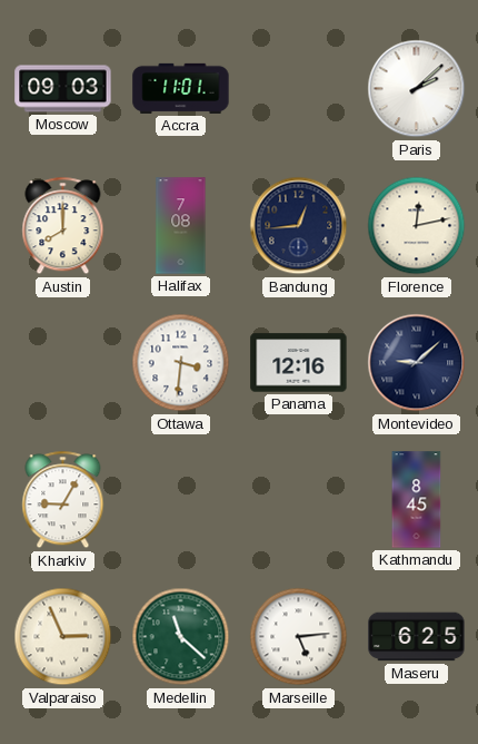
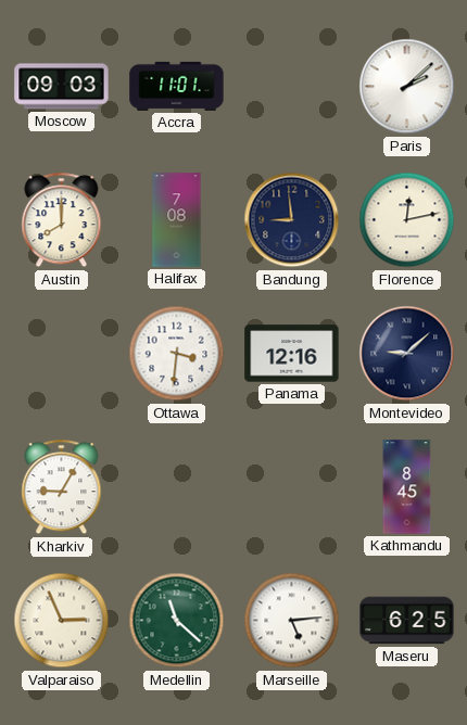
Bandung: 12:44 -> 8:59
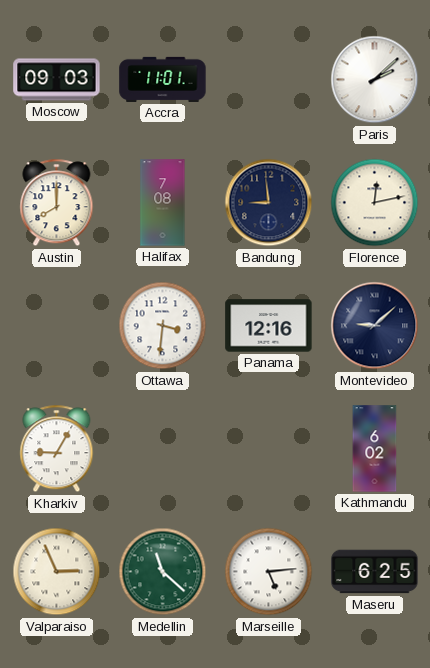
Kathmandu: 8:45 -> 6:02
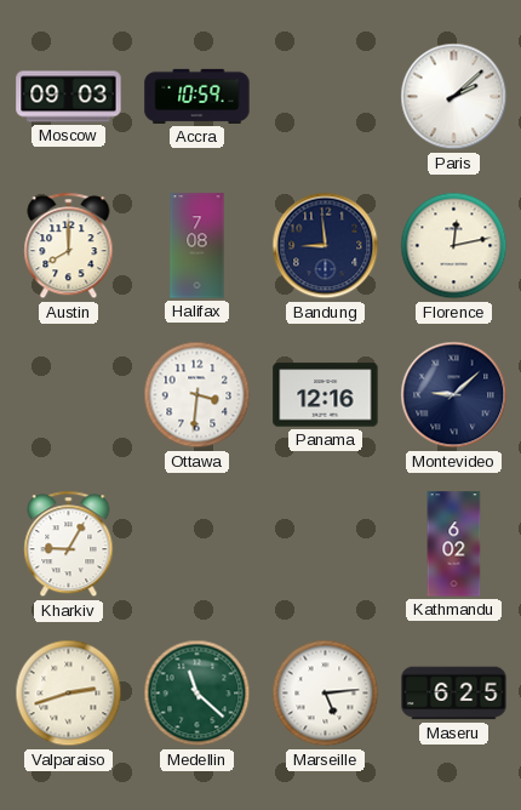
Accra: 11:01 -> 10:59
Valparaiso: 2:56 -> 2:42
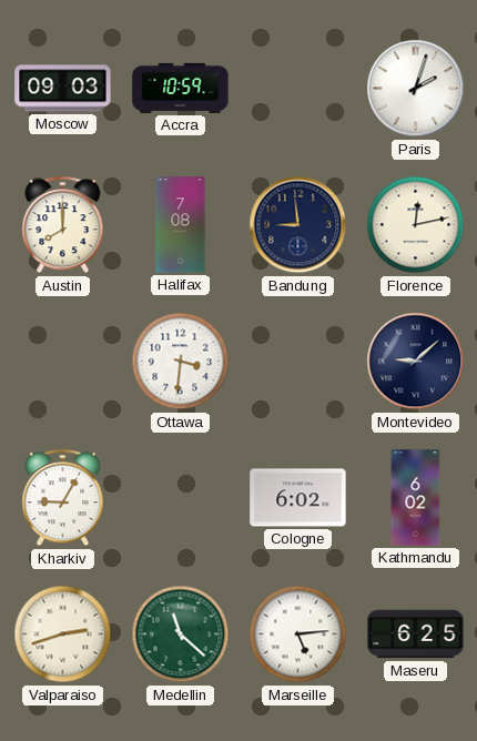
Paris: 2:08 -> 2:03
Panama: 12:16 -> none
Cologne: none -> 6:02
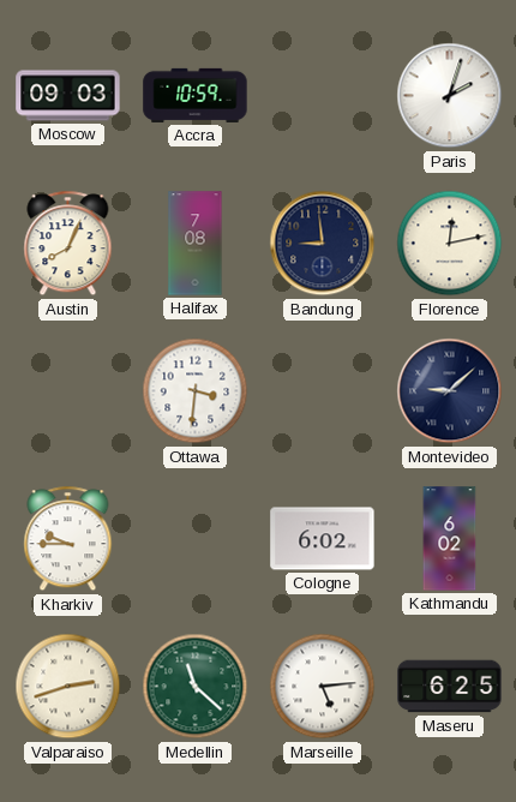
Austin: 8:00 -> 8:04
Kharkiv: 9:05 -> 9:45
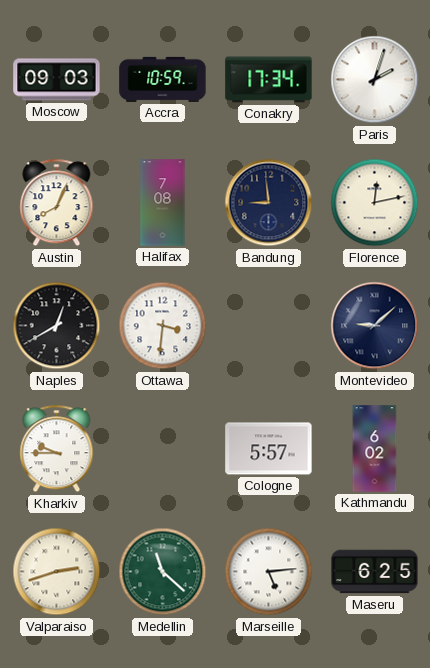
Conakry: none -> 17:34
Naples: none -> 12:40
Cologne: 6:02 -> 5:57
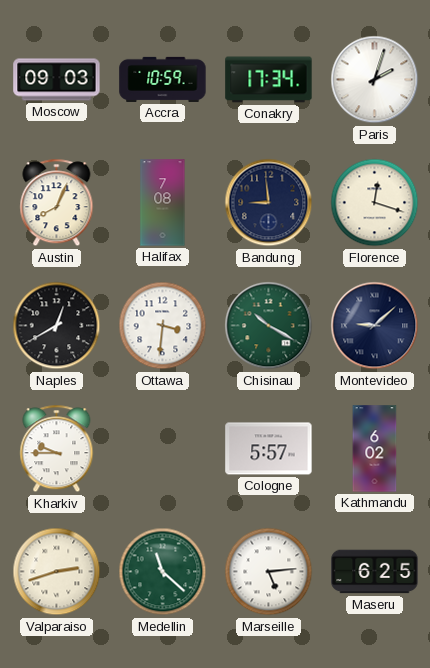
Florence: 12:13 -> 12:18
Chisinau: none -> 10:20
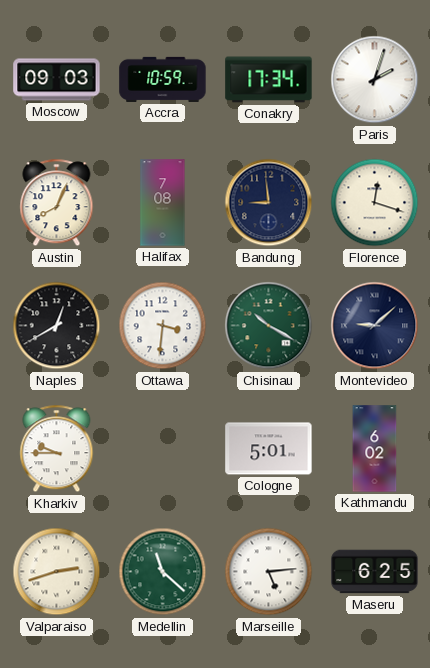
Cologne: 5:57 -> 5:01
